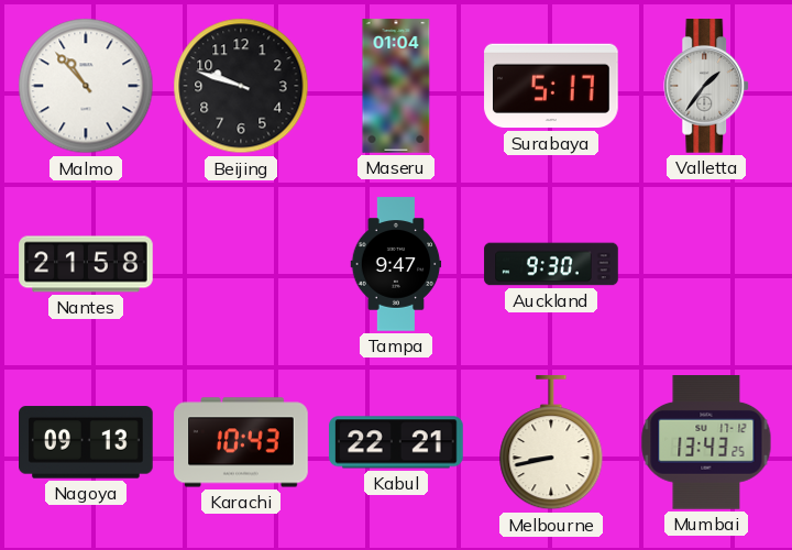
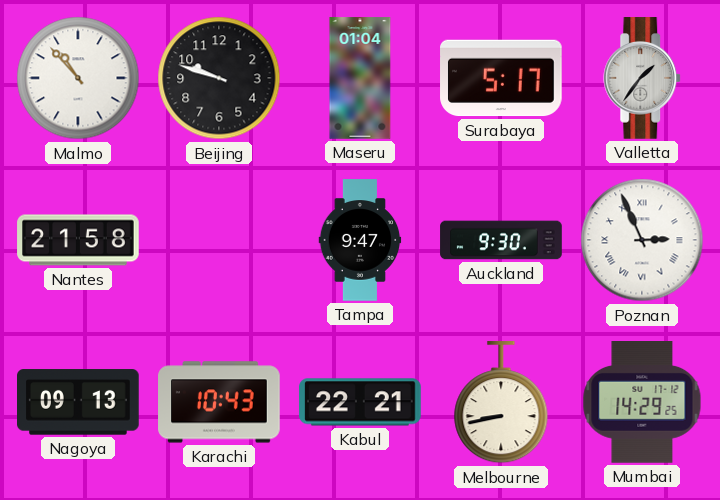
Poznan: none -> 2:56
Mumbai: 13:43 -> 14:29
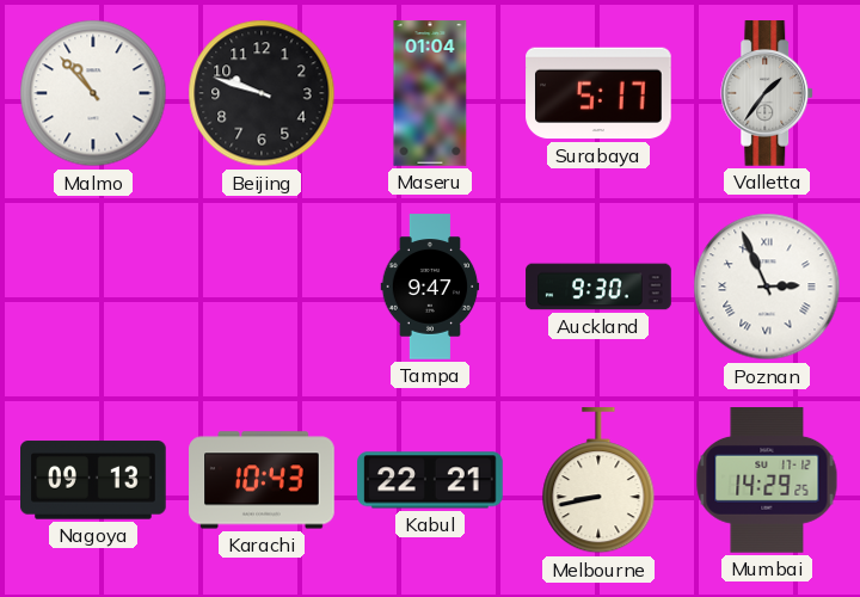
Nantes: 21:58 -> none
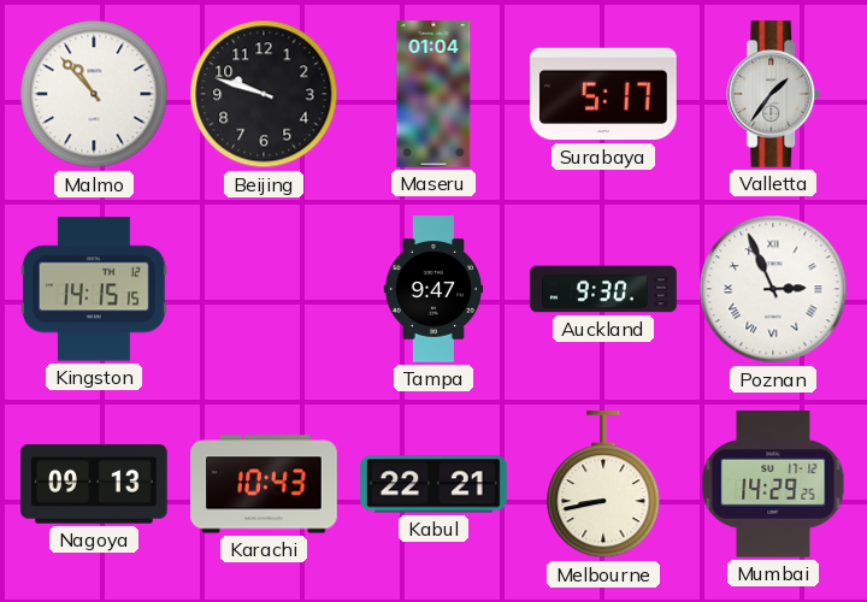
Kingston: none -> 14:15
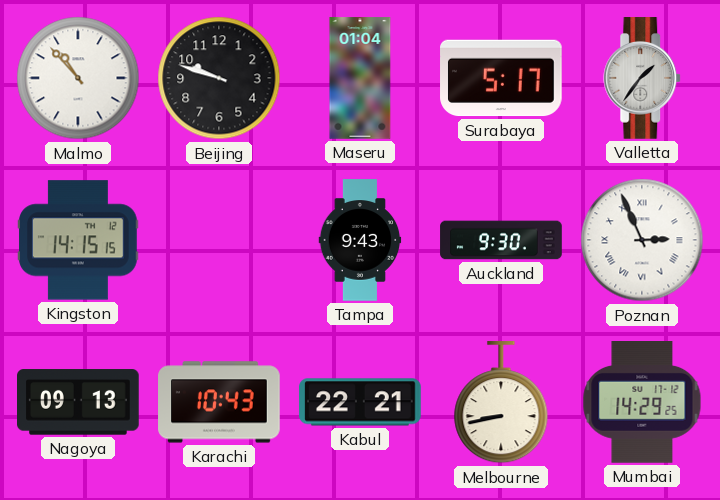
Tampa: 9:47 -> 9:43
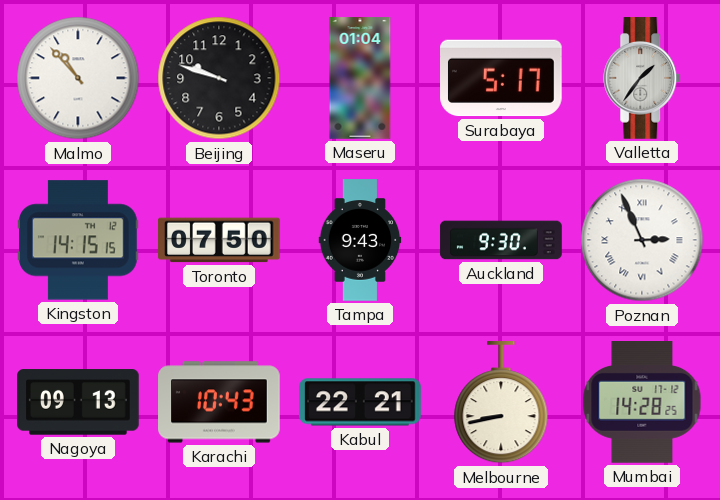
Toronto: none -> 07:50
Mumbai: 14:29 -> 14:28
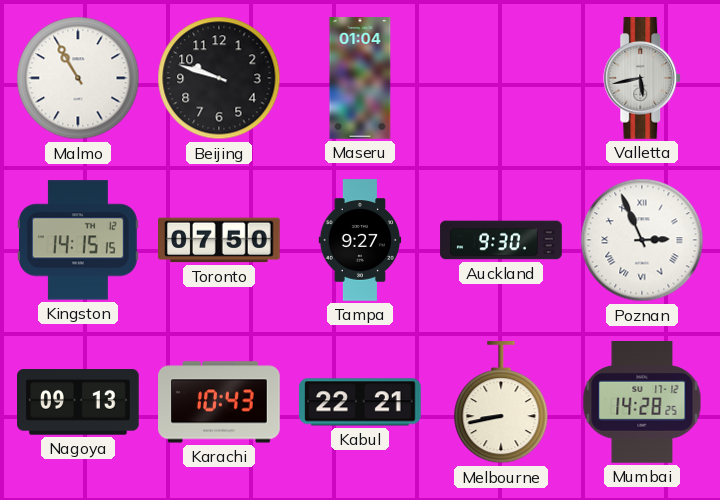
Malmo: 10:53 -> 10:55
Surabaya: 5:17 -> none
Valletta: 1:36 -> 5:43
Tampa: 9:43 -> 9:27
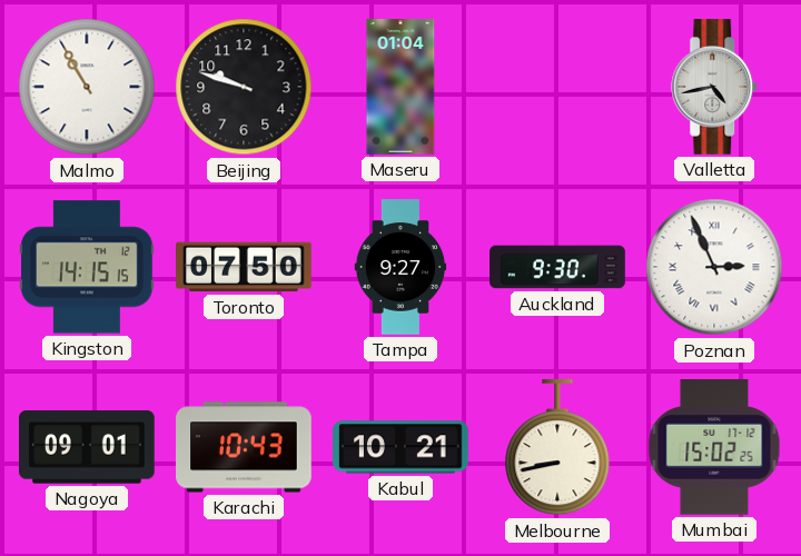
Valletta: 5:43 -> 4:43
Nagoya: 09:13 -> 09:01
Kabul: 22:21 -> 10:21
Mumbai: 14:28 -> 15:02
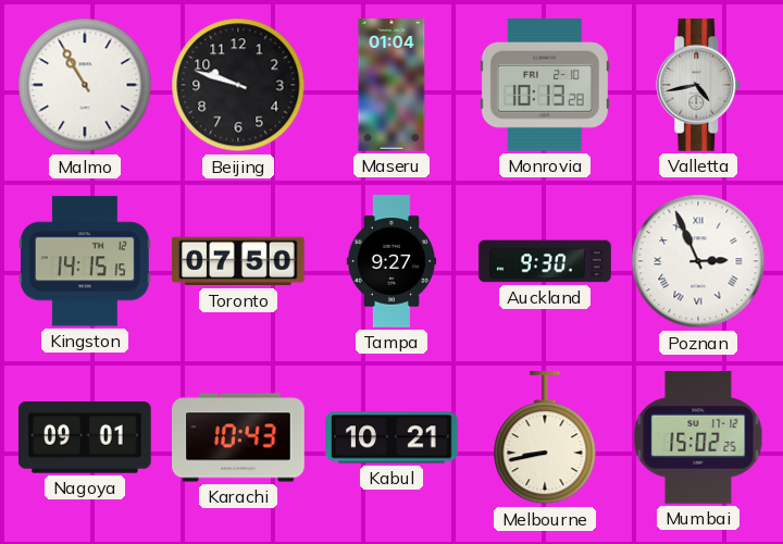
Monrovia: none -> 10:13
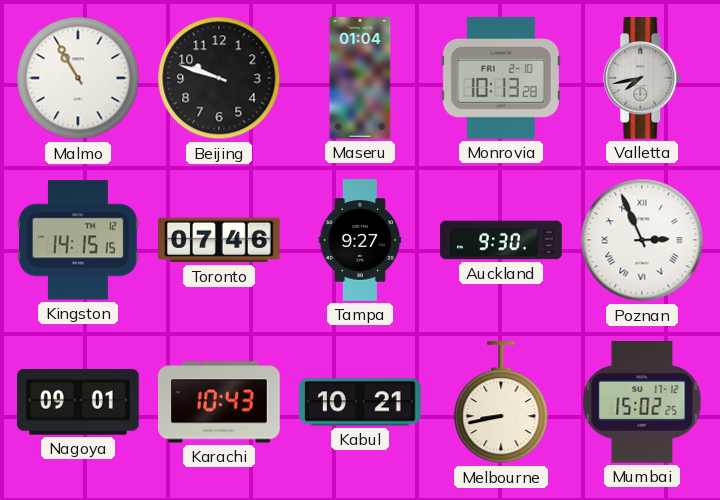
Valletta: 4:43 -> 7:43
Toronto: 07:50 -> 07:46
